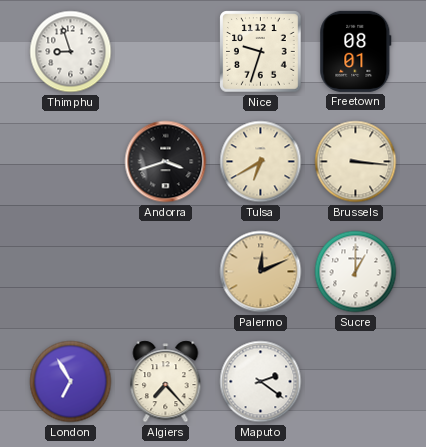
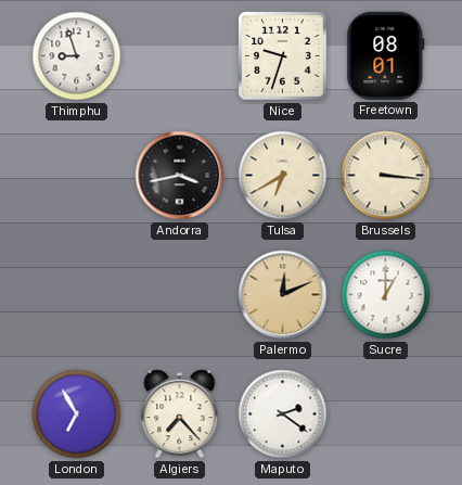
Andorra: 3:42 -> 3:43
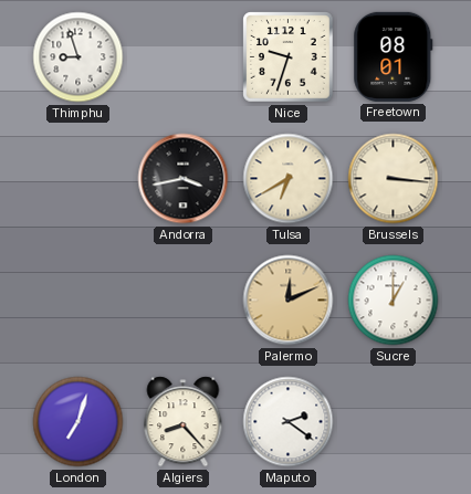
London: 6:55 -> 7:03
Algiers: 7:23 -> 8:23
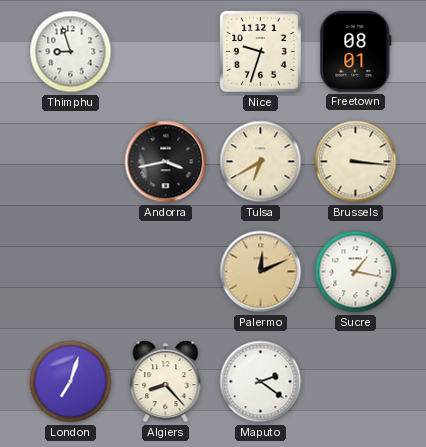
Sucre: 1:00 -> 1:17
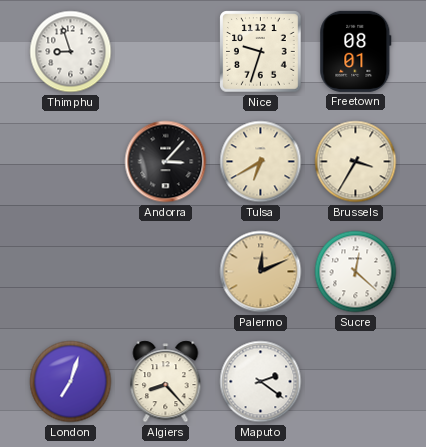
Andorra: 3:43 -> 3:07
Brussels: 3:16 -> 3:35
Sucre: 1:17 -> 12:22
